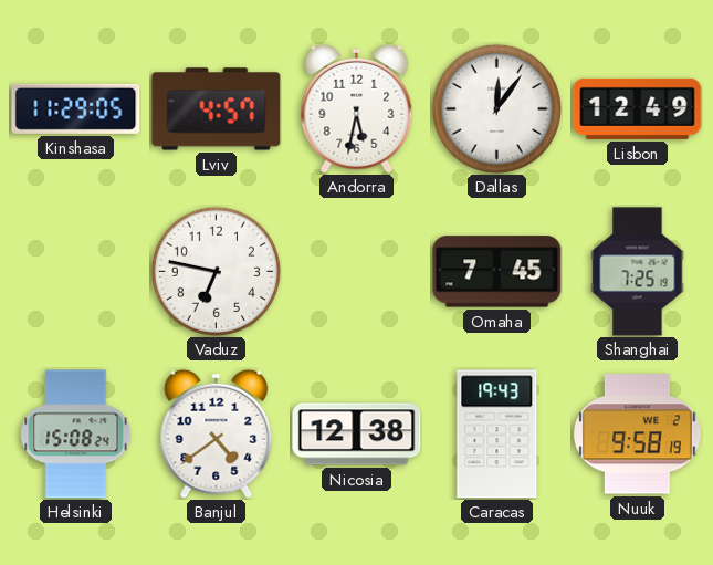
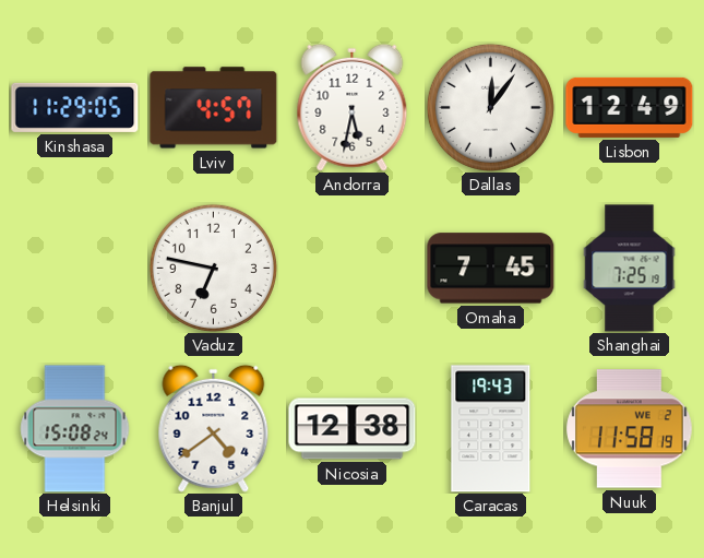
Nuuk: 9:58 -> 11:58
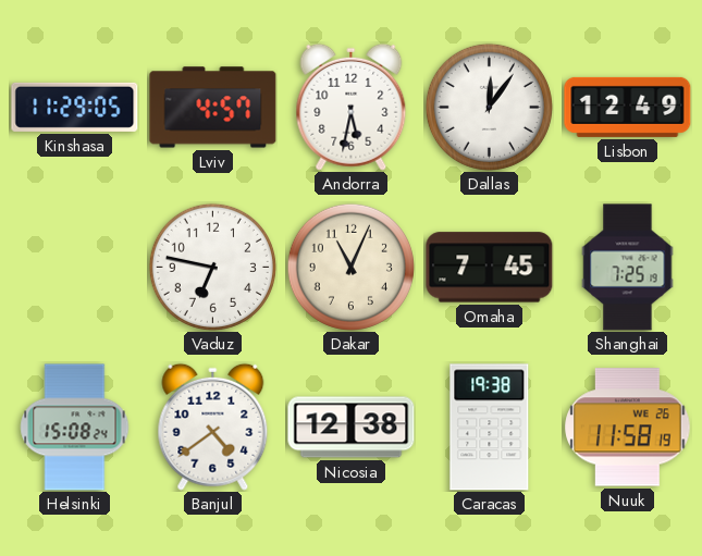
Dakar: none -> 11:04
Caracas: 19:43 -> 19:38
Nuuk date: WE 2 -> WE 26
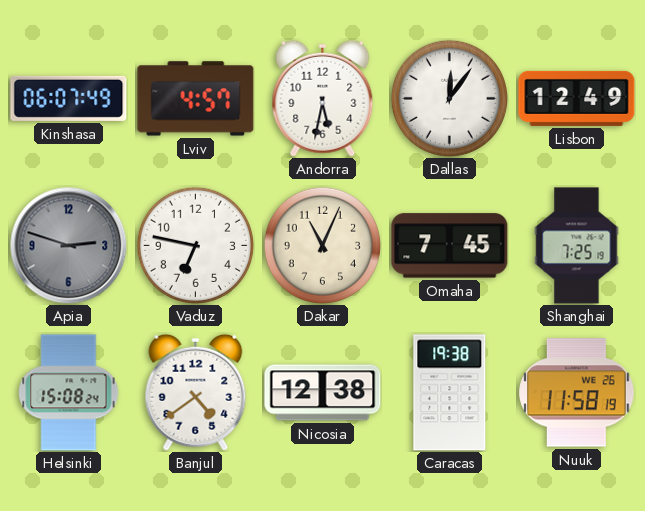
Kinshasa: 11:29 -> 06:07
Apia: none -> 2:48
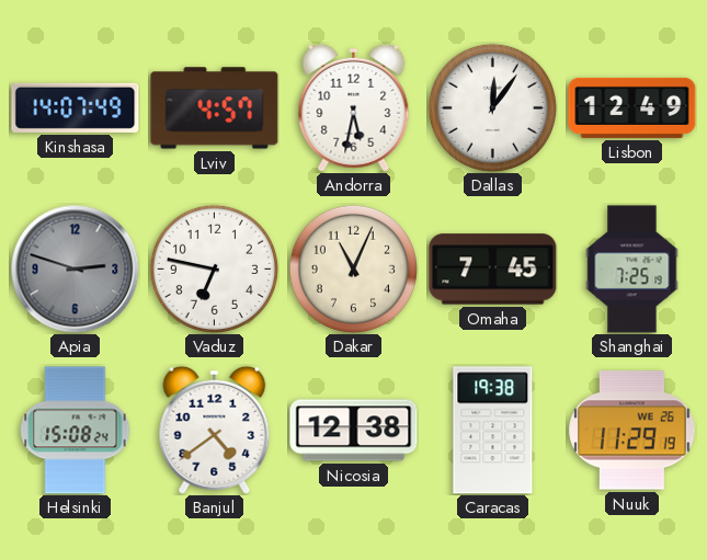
Kinshasa: 06:07 -> 14:07
Nuuk: 11:58 -> 11:29
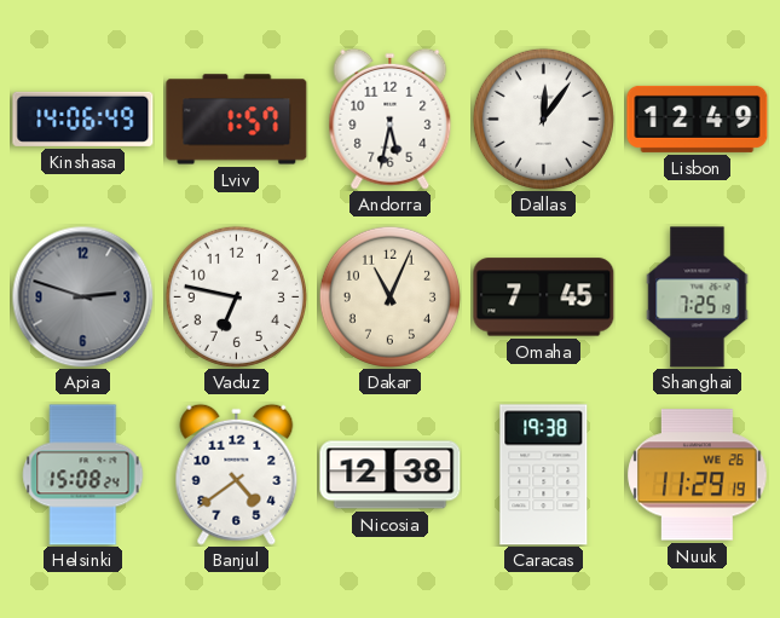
Kinshasa: 14:07 -> 14:06
Lviv: 4:57 -> 1:57
